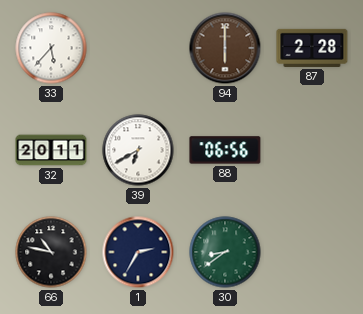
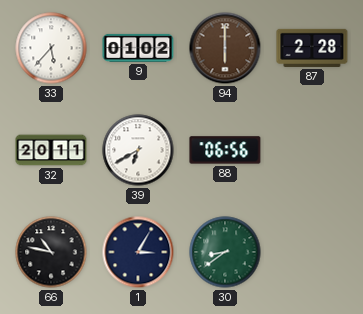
9: none -> 01:02
1: 2:35 -> 3:05
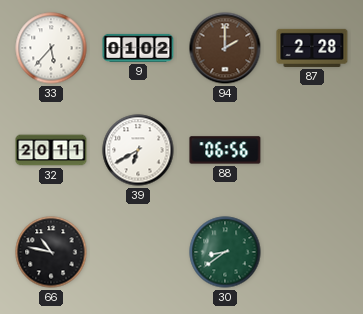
94: 6:00 -> 2:00
1: 3:05 -> none
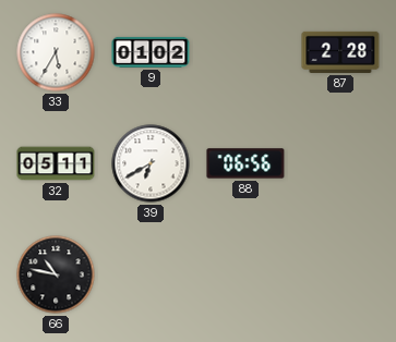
33: 5:37 -> 5:35
94: 2:00 -> none
32: 20:11 -> 05:11
30: 8:39 -> none
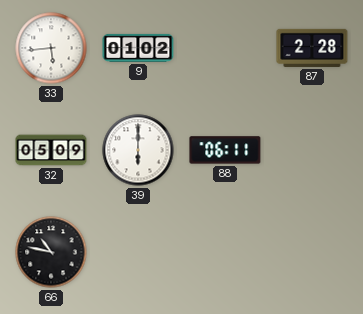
33: 5:35 -> 5:44
32: 05:11 -> 05:09
39: 6:40 -> 6:00
88: 06:56 -> 06:11
